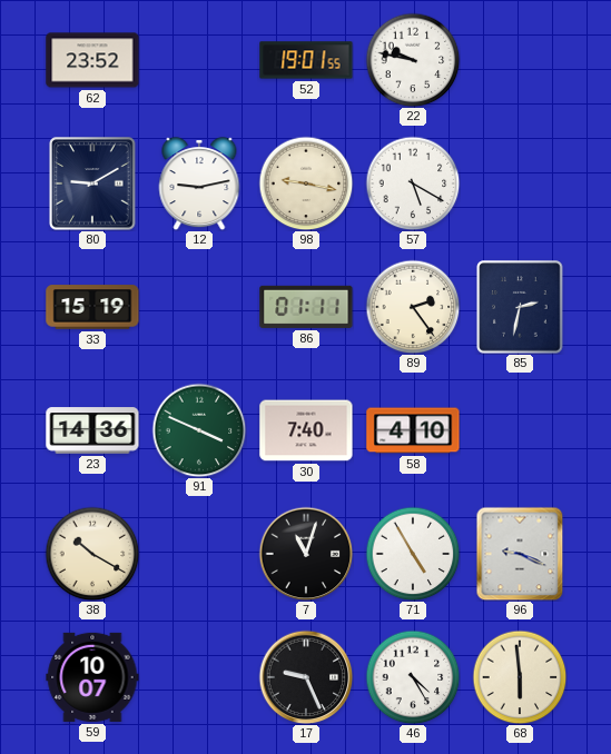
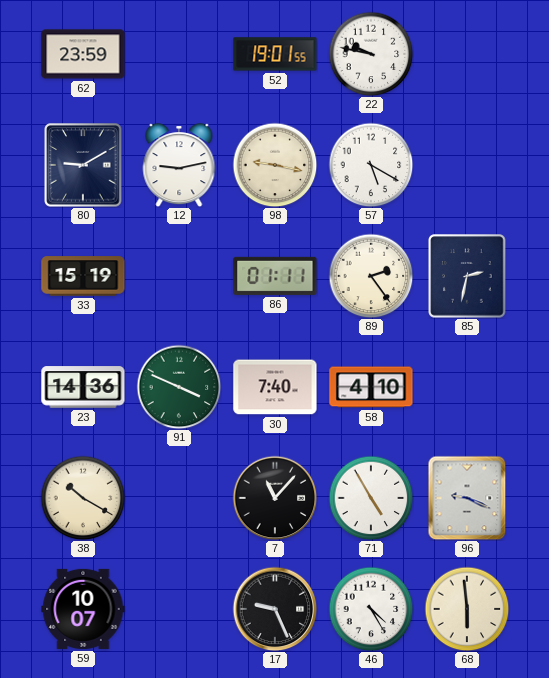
62: 23:52 -> 23:59
7: 11:03 -> 11:07
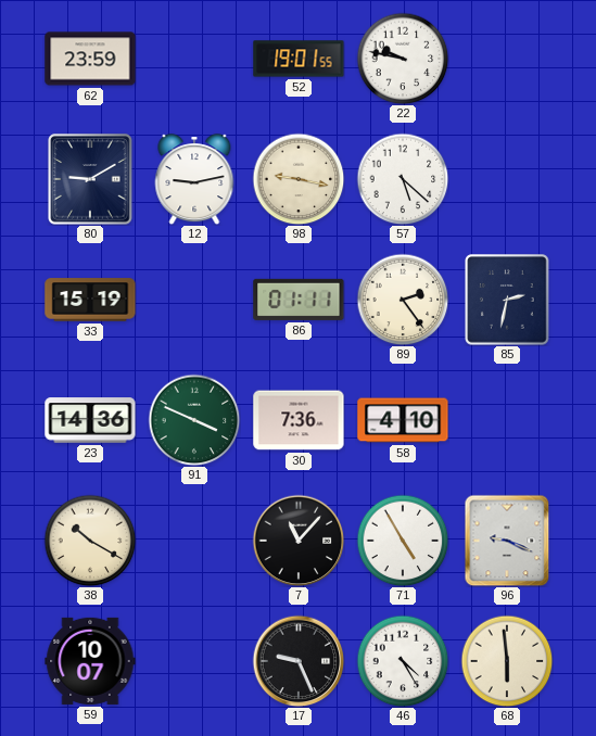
57: 5:20 -> 5:22
30: 7:40 -> 7:36
